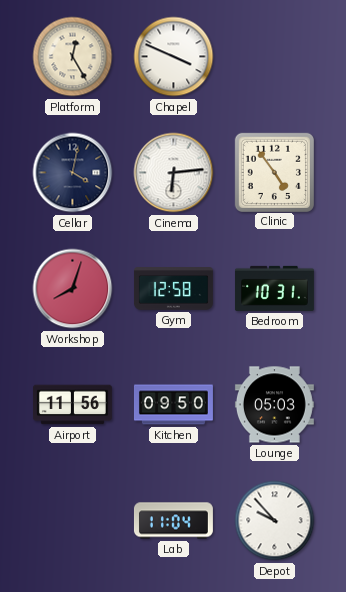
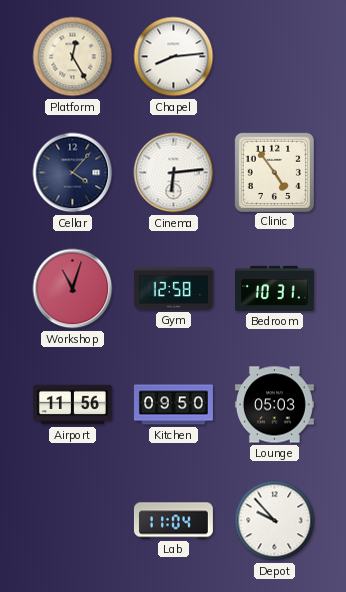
Chapel: 3:49 -> 8:14
Cellar: 4:02 -> 4:07
Workshop: 8:03 -> 11:03
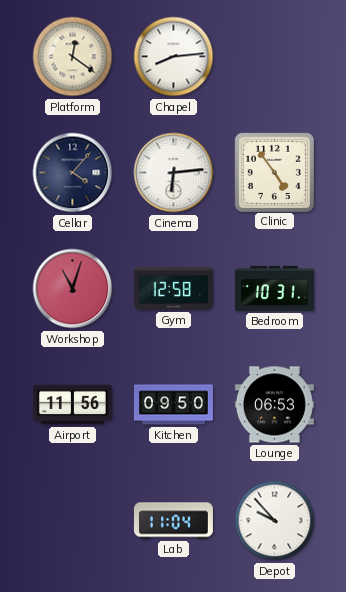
Platform: 12:25 -> 12:21
Lounge: 05:03 -> 06:53
